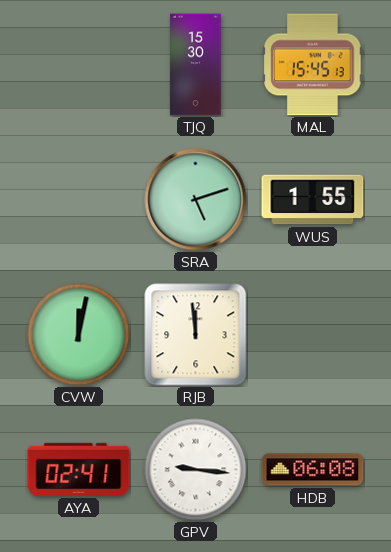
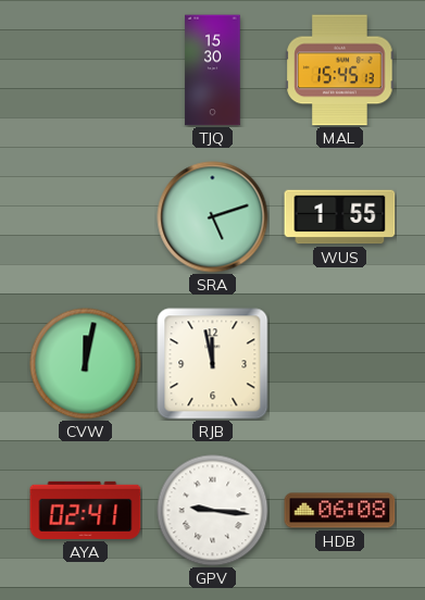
RJB: 11:59 -> 11:58
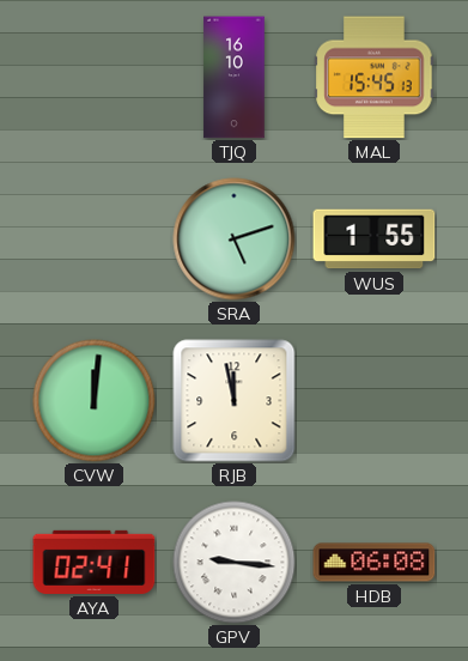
TJQ: 15:30 -> 16:10
CVW: 12:02 -> 12:01
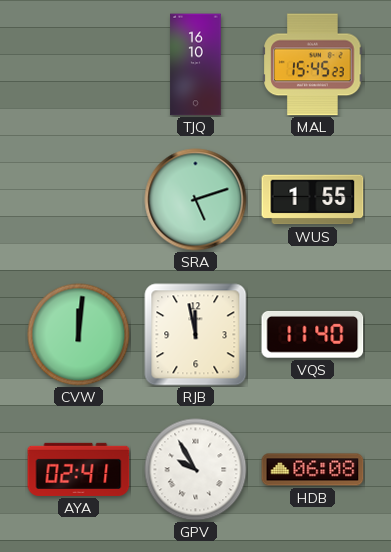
MAL: 15:45:13 -> 15:45:23
VQS: none -> 11:40
GPV: 9:16 -> 9:55
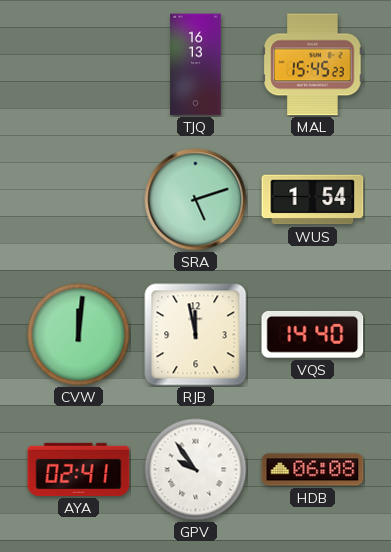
TJQ: 16:10 -> 16:13
WUS: 1:55 -> 1:54
VQS: 11:40 -> 14:40
GPV: 9:55 -> 9:54
